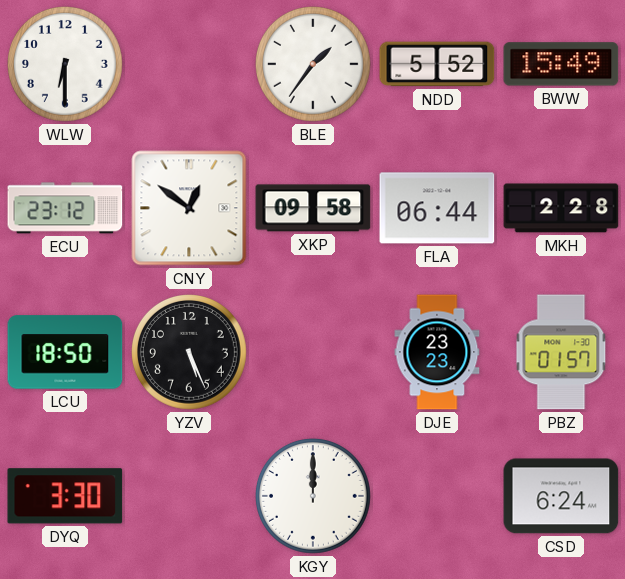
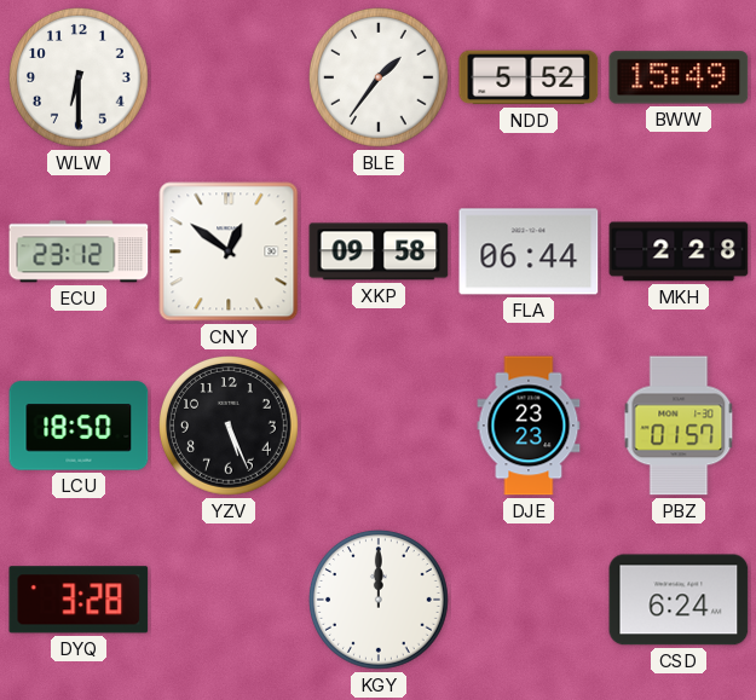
DYQ: 3:30 -> 3:28
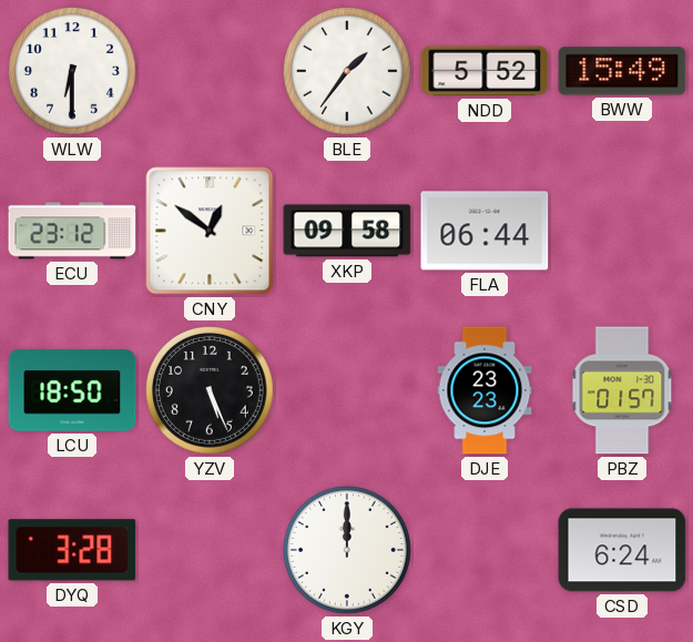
MKH: 2:28 -> none
